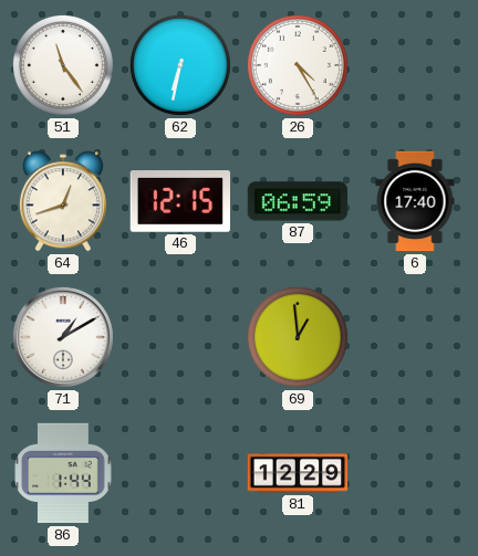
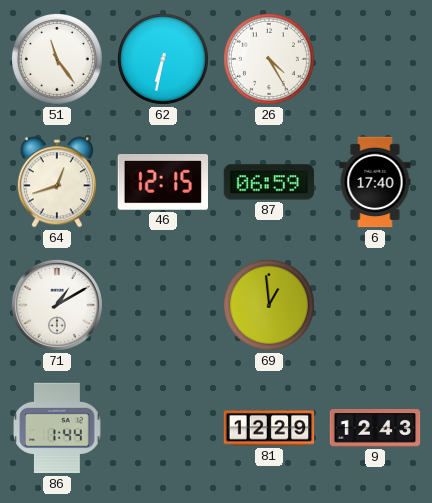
9: none -> 12:43
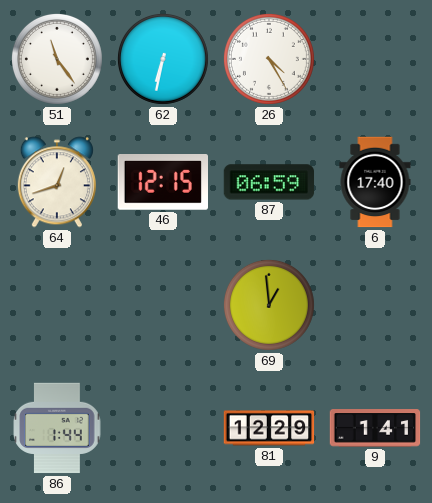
71: 1:10 -> none
9: 12:43 -> 1:41
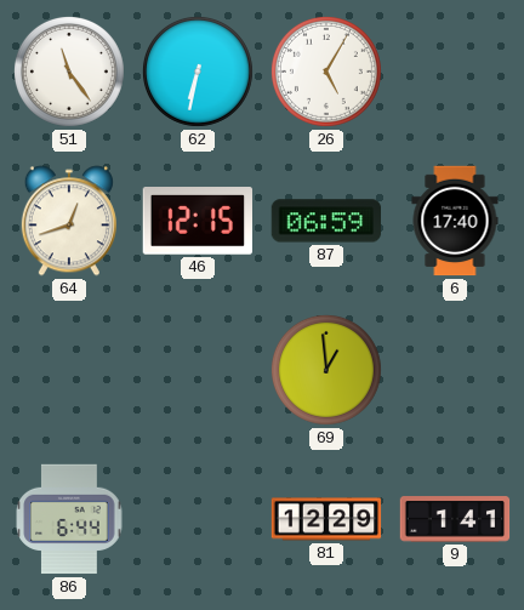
26: 4:25 -> 5:05
86: 1:44 -> 6:44
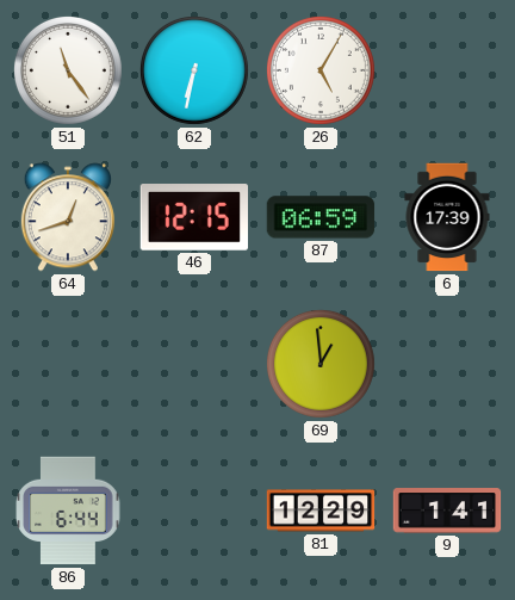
6: 17:40 -> 17:39
